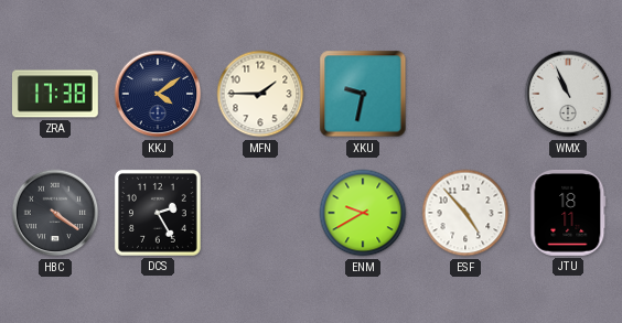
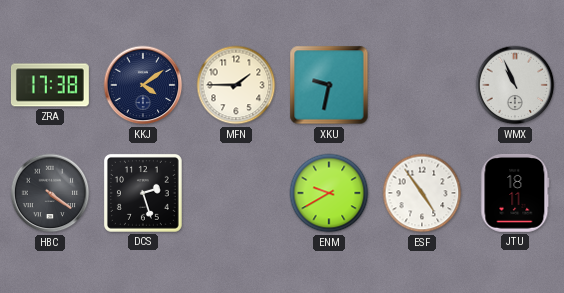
DCS: 2:25 -> 2:27
ESF: 4:53 -> 4:54
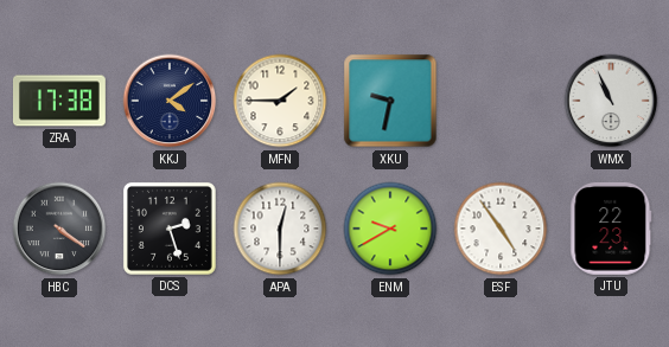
APA: none -> 12:30
JTU: 18:11 -> 22:23
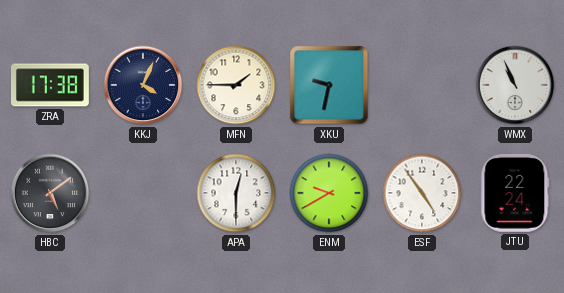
KKJ: 4:09 -> 4:04
HBC: 4:21 -> 5:09
DCS: 2:27 -> none
JTU: 22:23 -> 22:24
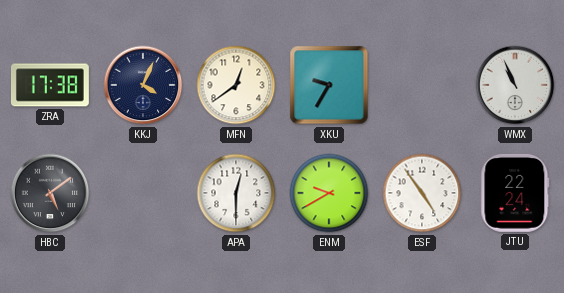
MFN: 1:45 -> 12:39
XKU: 9:32 -> 9:35
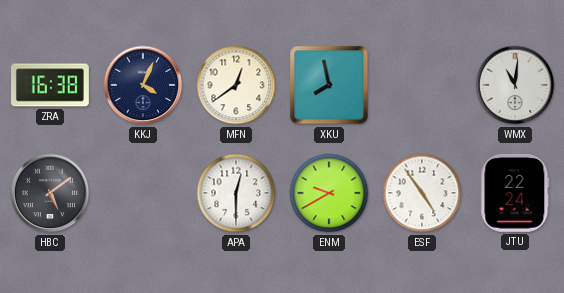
ZRA: 17:38 -> 16:38
XKU: 9:35 -> 7:58
WMX: 10:56 -> 11:01
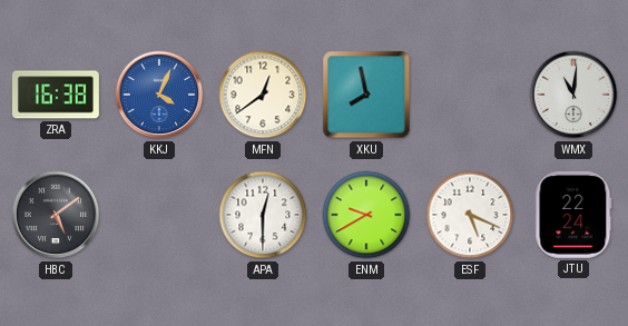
KKJ dial: navy -> blue
ESF: 4:54 -> 5:19
